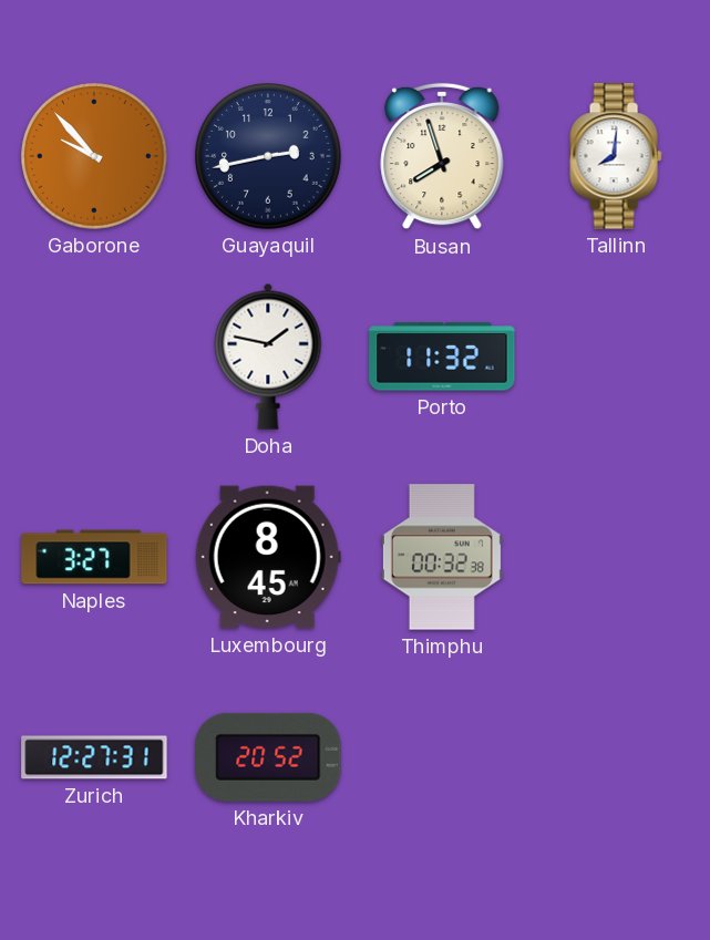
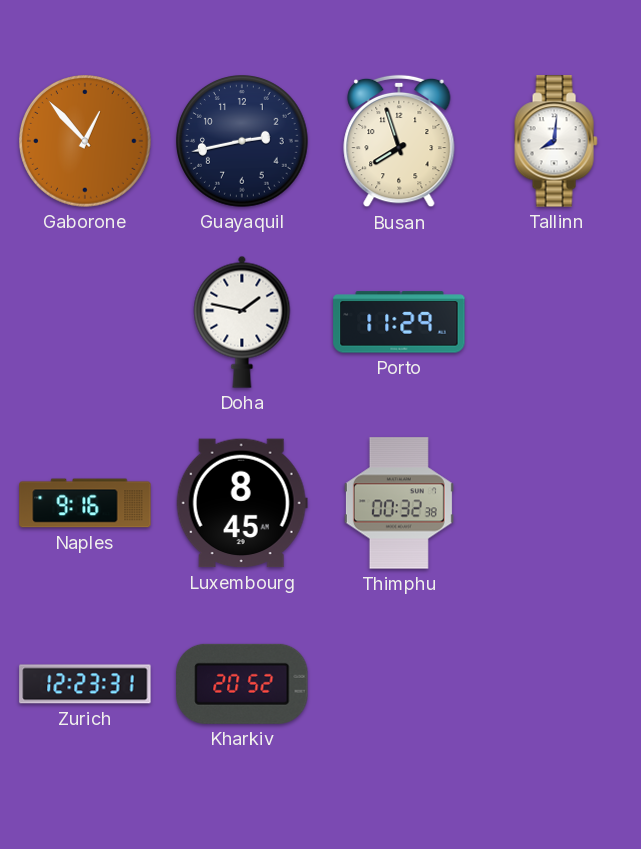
Gaborone: 9:53 -> 12:53
Porto: 11:32 -> 11:29
Naples: 3:27 -> 9:16
Zurich: 12:27 -> 12:23
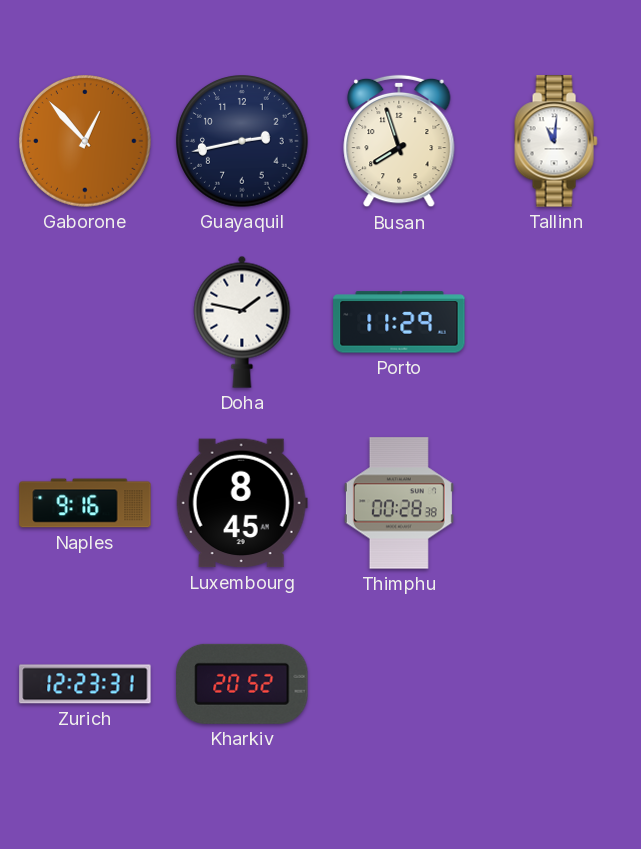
Tallinn: 8:01 -> 11:01
Thimphu: 00:32 -> 00:28
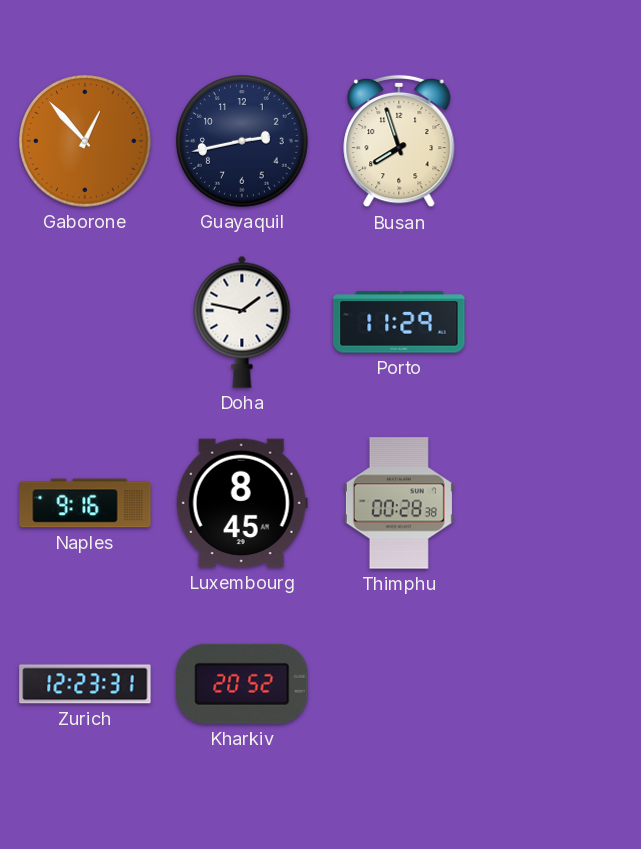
Tallinn: 11:01 -> none
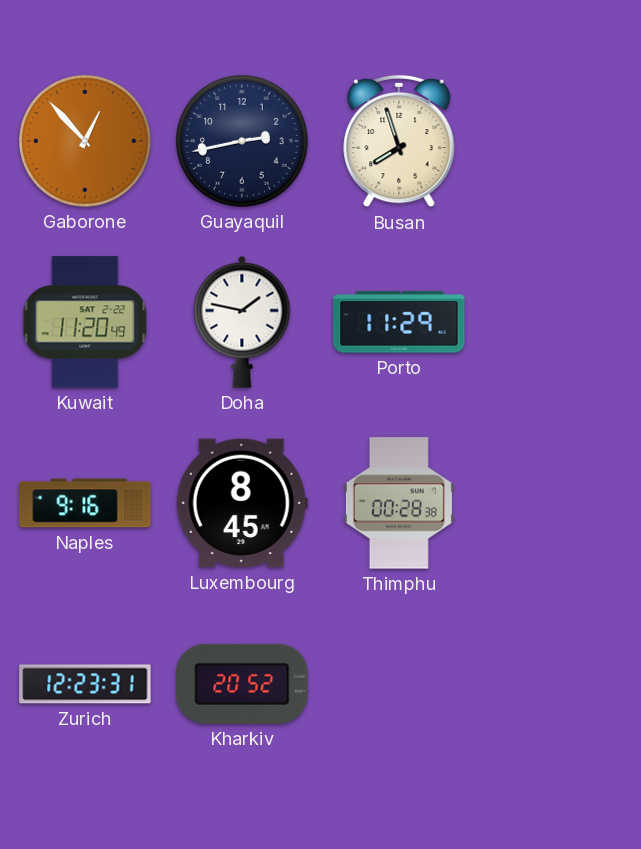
Kuwait: none -> 11:20
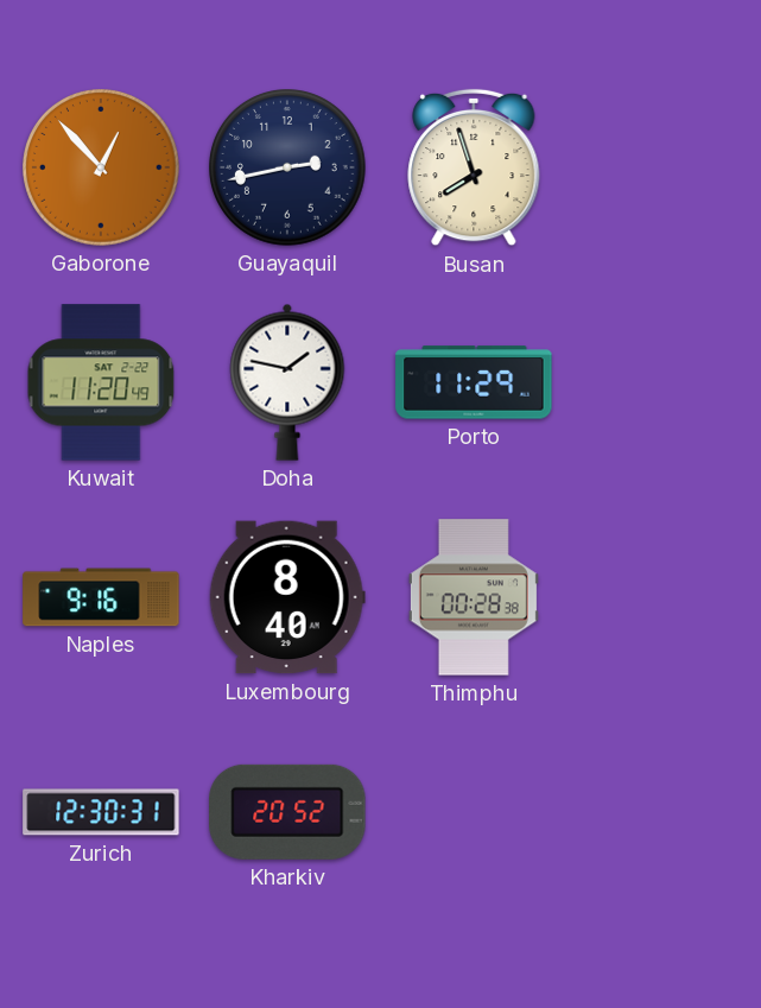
Luxembourg: 8:45 -> 8:40
Zurich: 12:23 -> 12:30
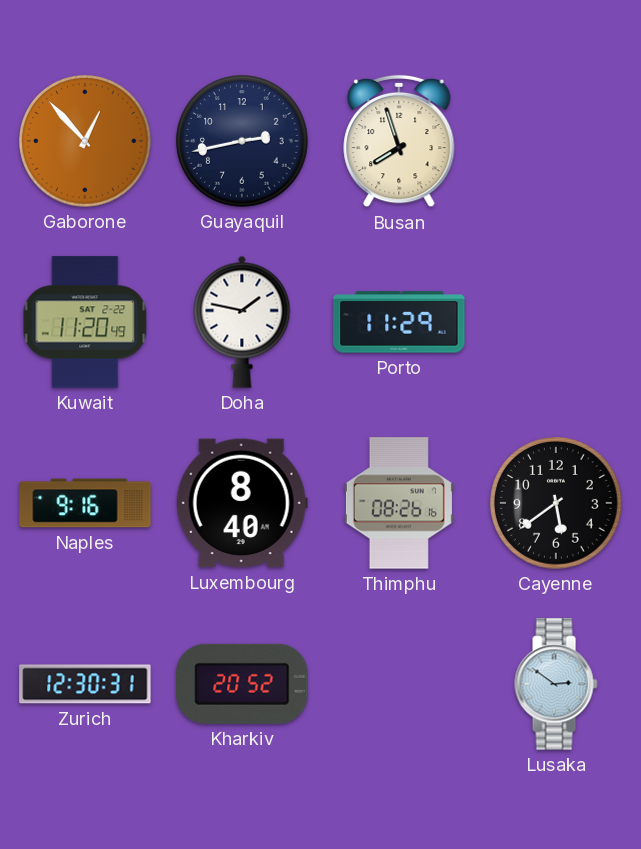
Thimphu: 00:28 -> 08:26
Cayenne: none -> 5:39
Lusaka: none -> 2:51
